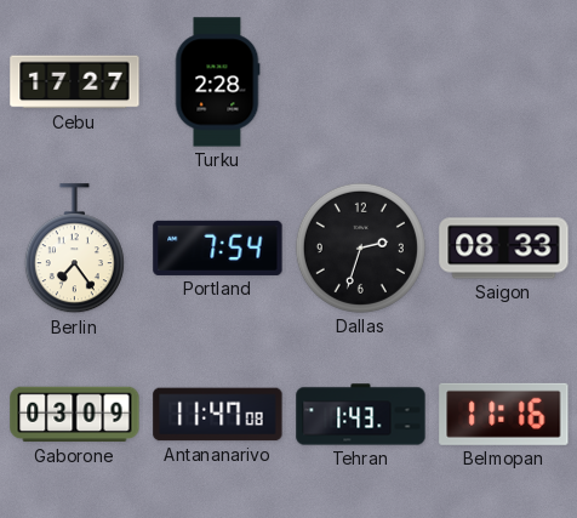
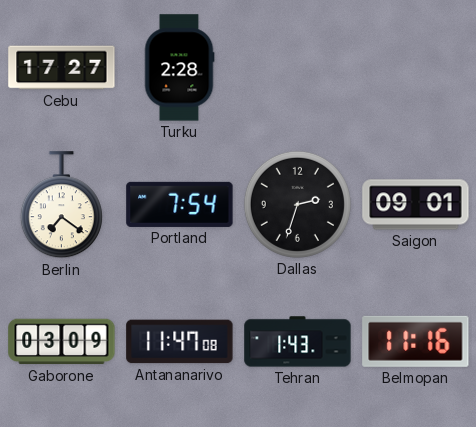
Berlin: 7:24 -> 7:21
Saigon: 08:33 -> 09:01
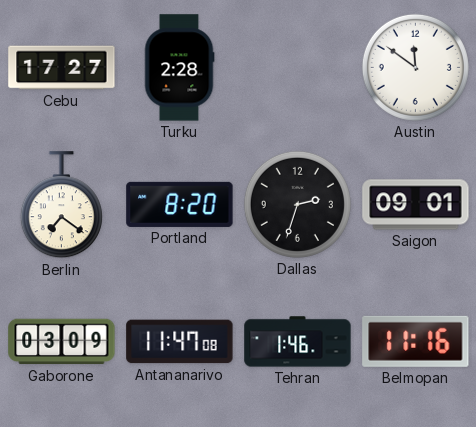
Austin: none -> 11:51
Portland: 7:54 -> 8:20
Tehran: 1:43 -> 1:46
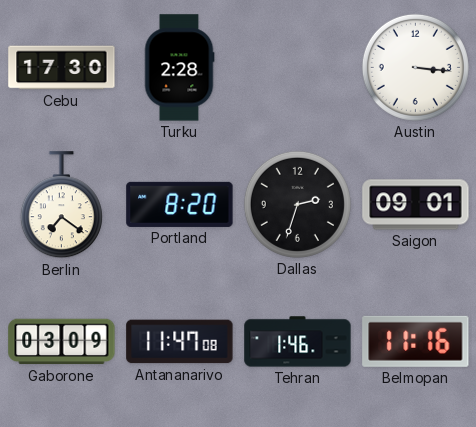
Cebu: 17:27 -> 17:30
Austin: 11:51 -> 3:16
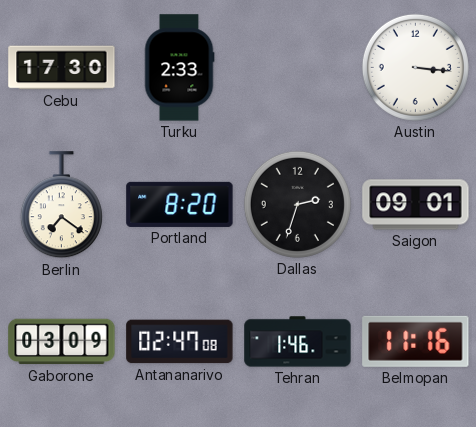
Turku: 2:28 -> 2:33
Antananarivo: 11:47 -> 02:47
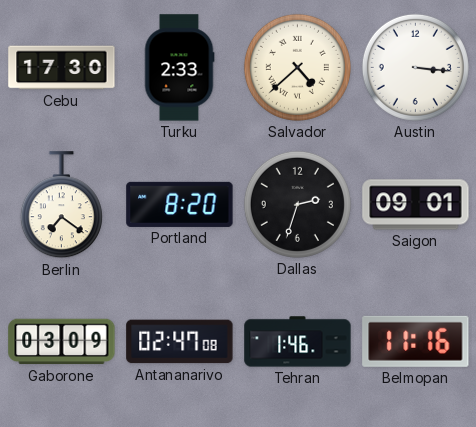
Salvador: none -> 4:38
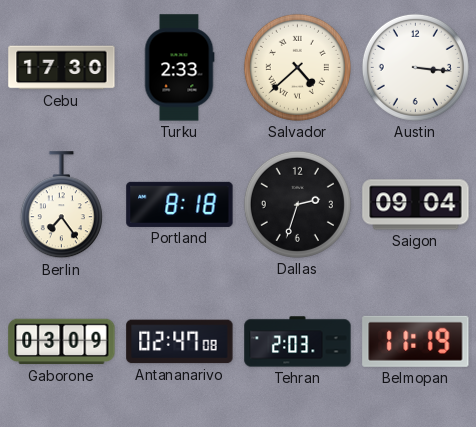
Berlin: 7:21 -> 7:24
Portland: 8:20 -> 8:18
Saigon: 09:01 -> 09:04
Tehran: 1:46 -> 2:03
Belmopan: 11:16 -> 11:19
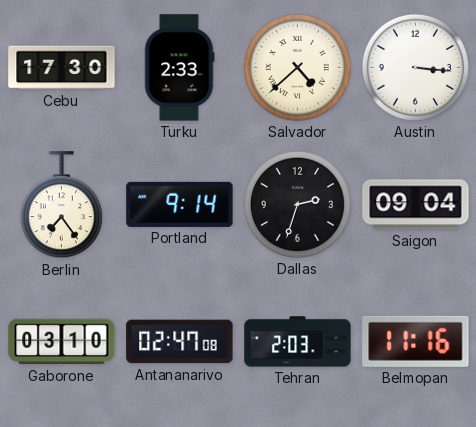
Portland: 8:18 -> 9:14
Gaborone: 03:09 -> 03:10
Belmopan: 11:19 -> 11:16
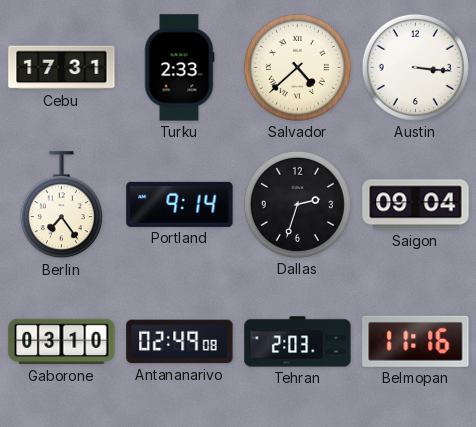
Cebu: 17:30 -> 17:31
Antananarivo: 02:47 -> 02:49
